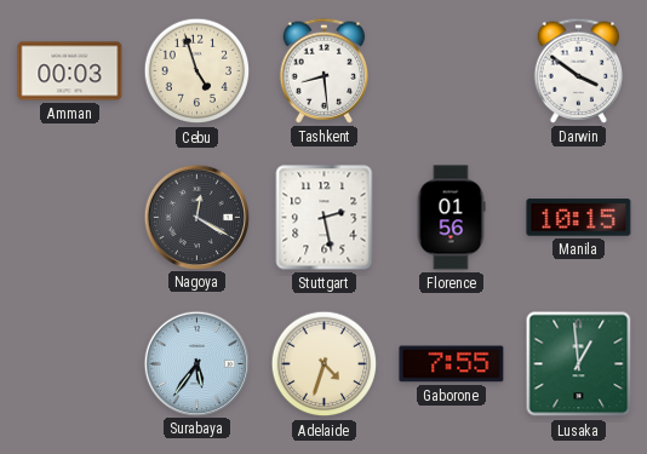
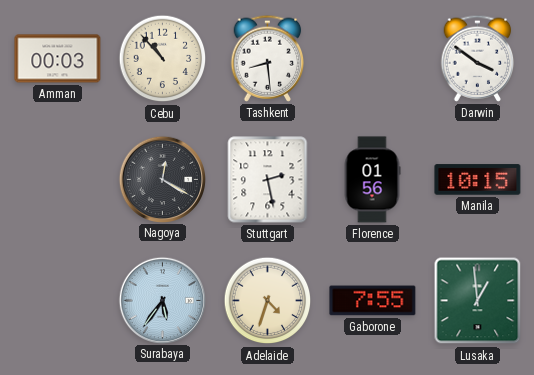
Cebu: 4:57 -> 10:53
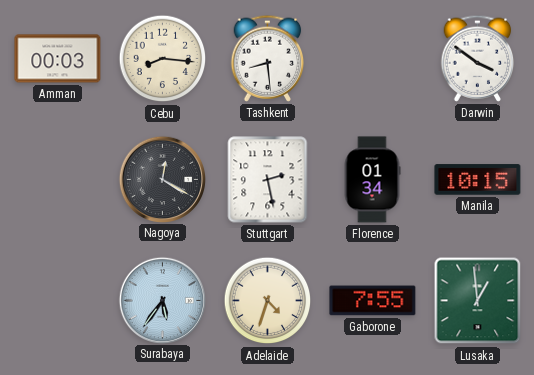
Cebu: 10:53 -> 8:16
Florence: 01:56 -> 01:34
